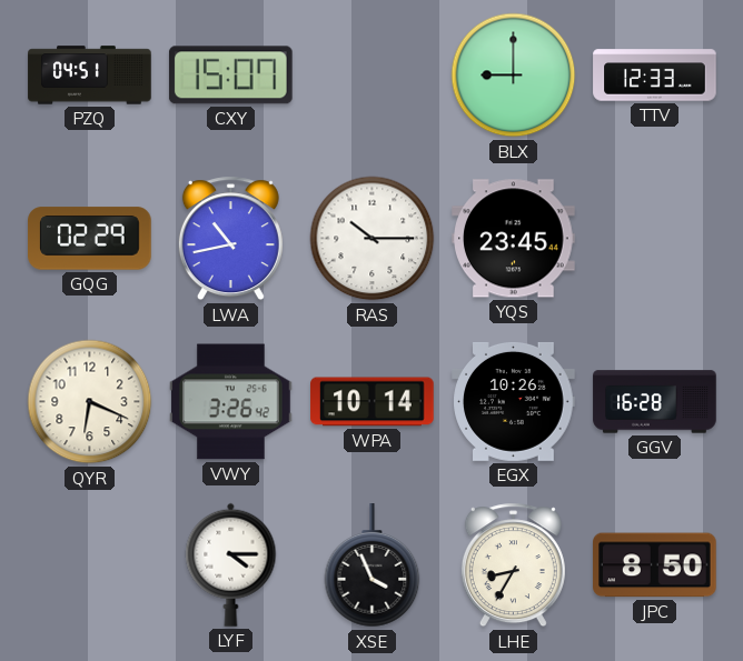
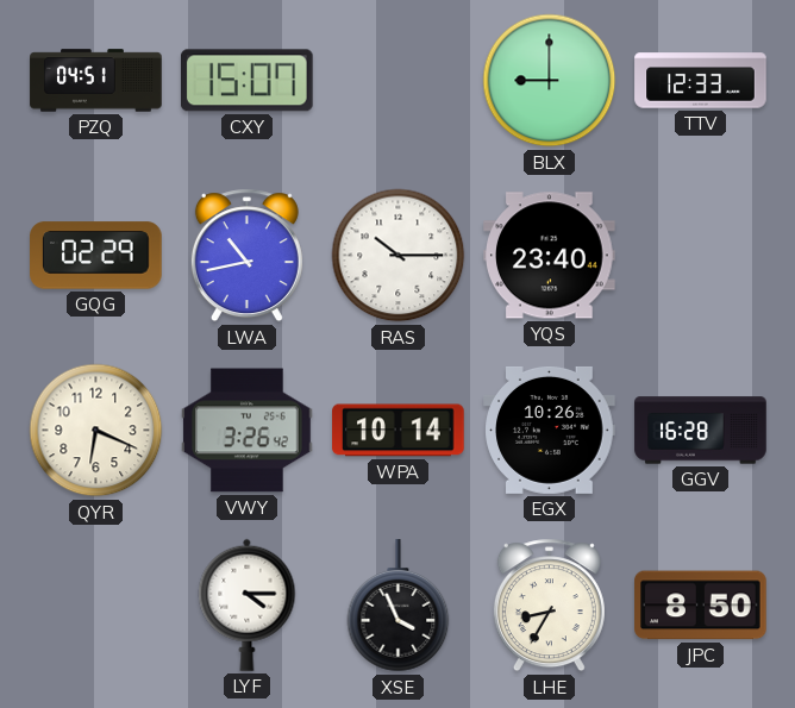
YQS: 23:45 -> 23:40
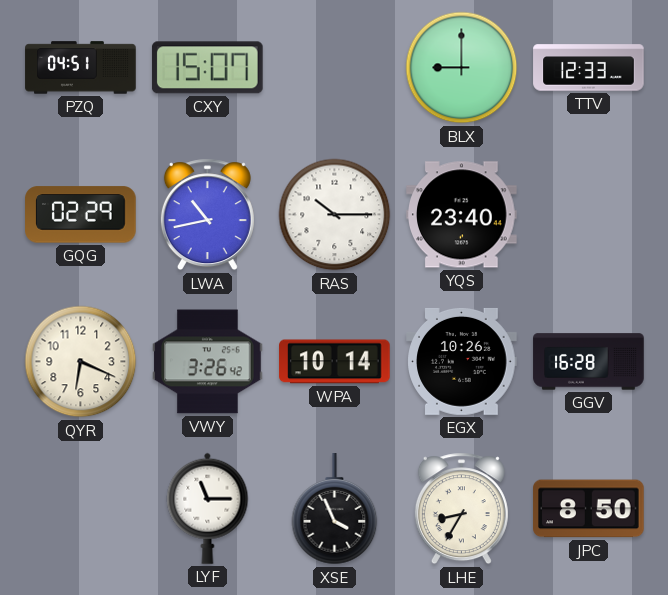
LYF: 4:15 -> 11:15
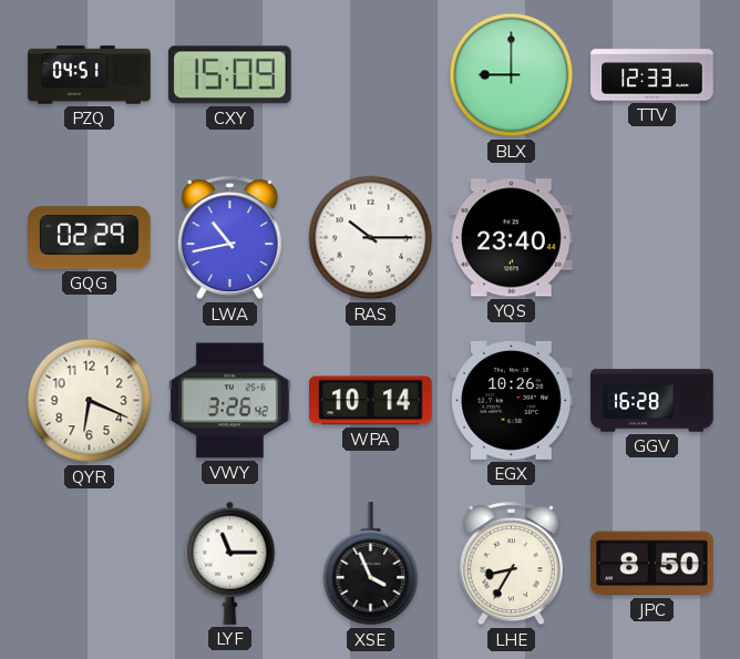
CXY: 15:07 -> 15:09
